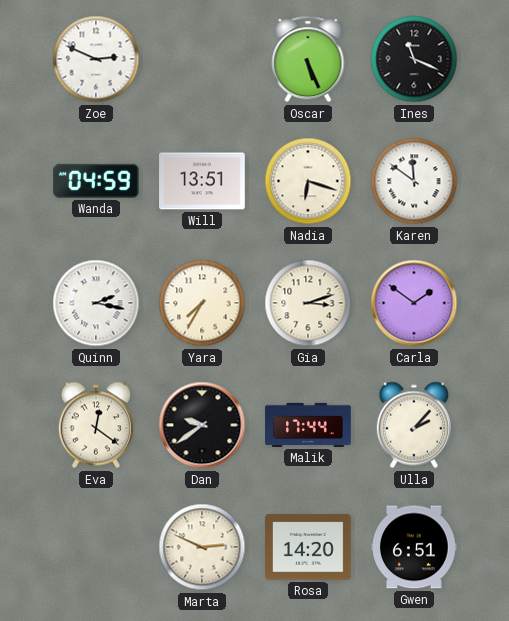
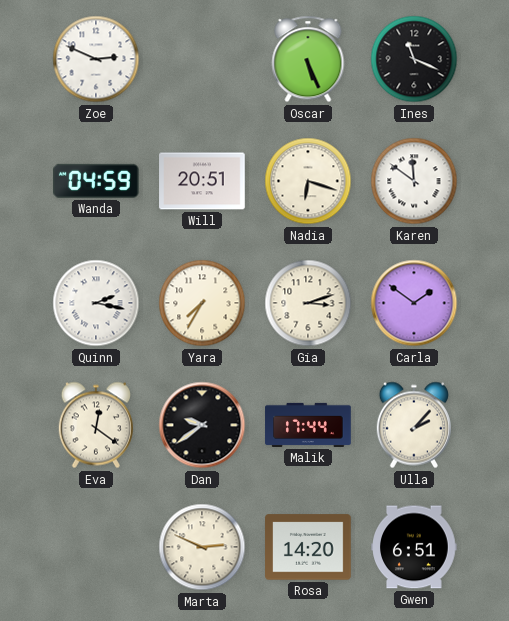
Will: 13:51 -> 20:51
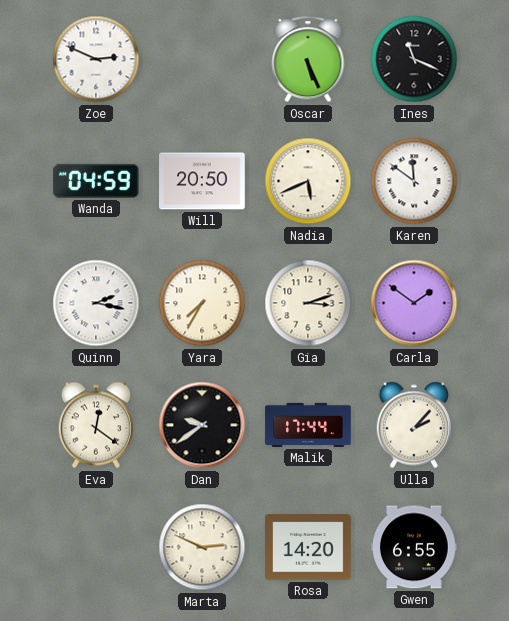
Will: 20:51 -> 20:50
Nadia: 6:18 -> 5:41
Gwen: 6:51 -> 6:55
